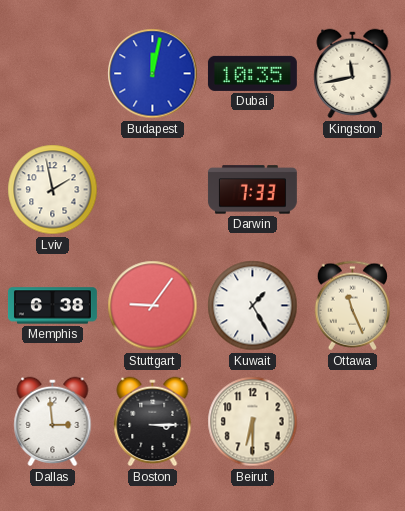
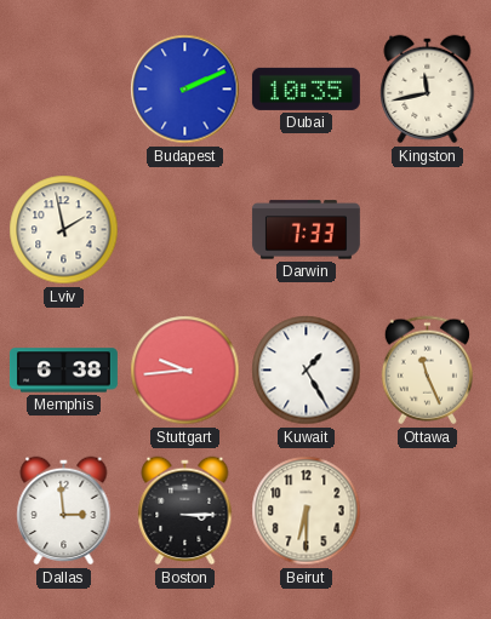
Budapest: 12:02 -> 2:11
Stuttgart: 9:06 -> 9:44
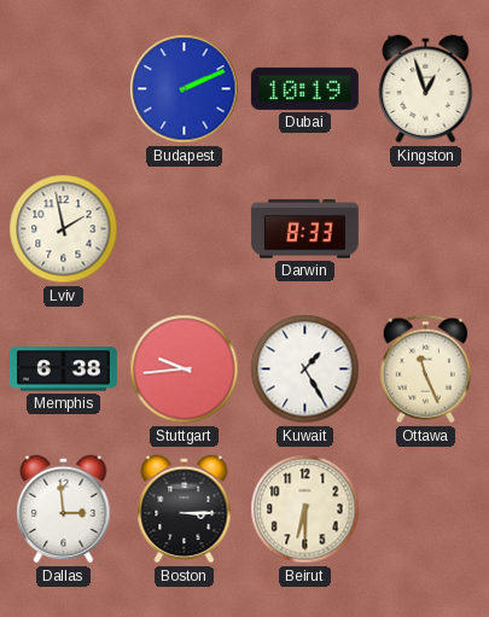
Dubai: 10:35 -> 10:19
Kingston: 11:43 -> 12:57
Darwin: 7:33 -> 8:33
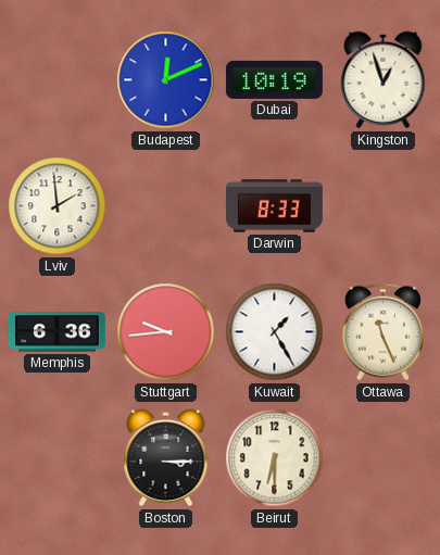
Budapest: 2:11 -> 12:11
Lviv: 1:58 -> 1:59
Memphis: 6:38 -> 6:36
Dallas: 2:59 -> none
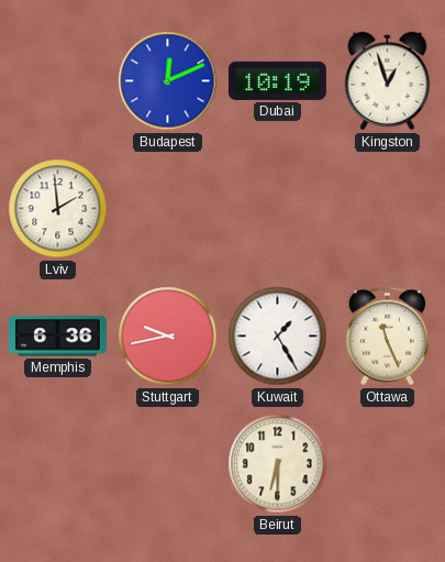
Darwin: 8:33 -> none
Stuttgart: 9:44 -> 9:43
Boston: 3:15 -> none
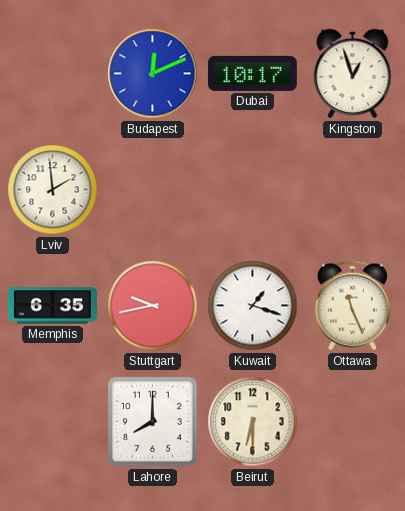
Dubai: 10:19 -> 10:17
Memphis: 6:36 -> 6:35
Kuwait: 1:25 -> 1:18
Lahore: none -> 8:00
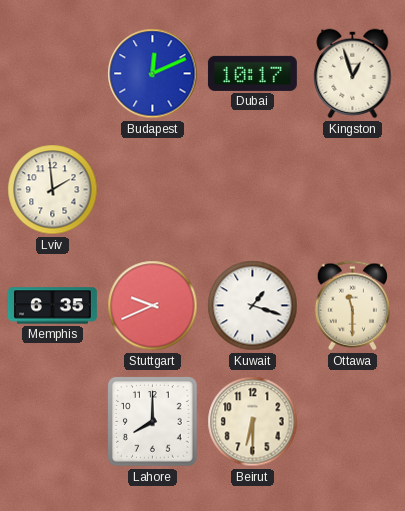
Stuttgart: 9:43 -> 9:41
Ottawa: 11:26 -> 11:30
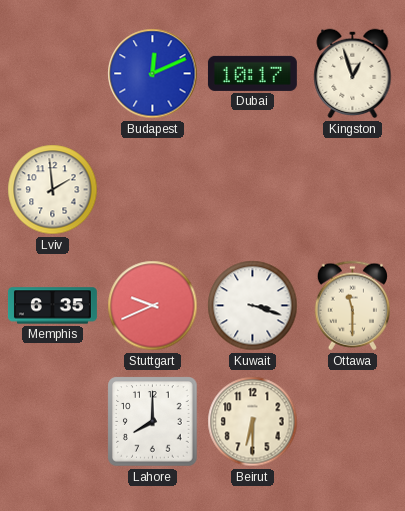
Kuwait: 1:18 -> 3:18
